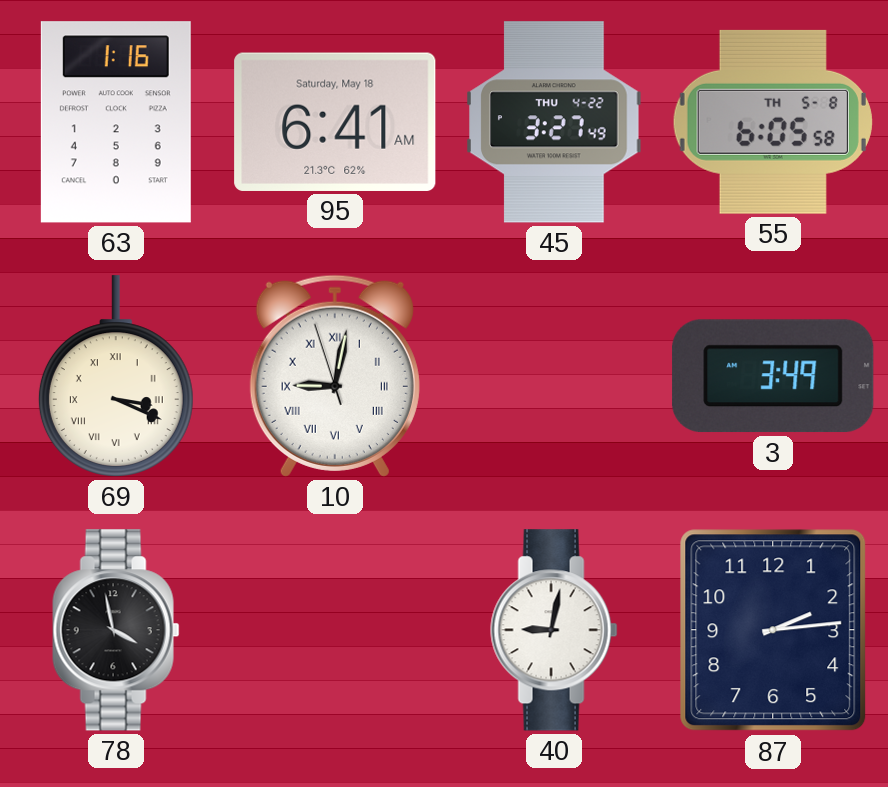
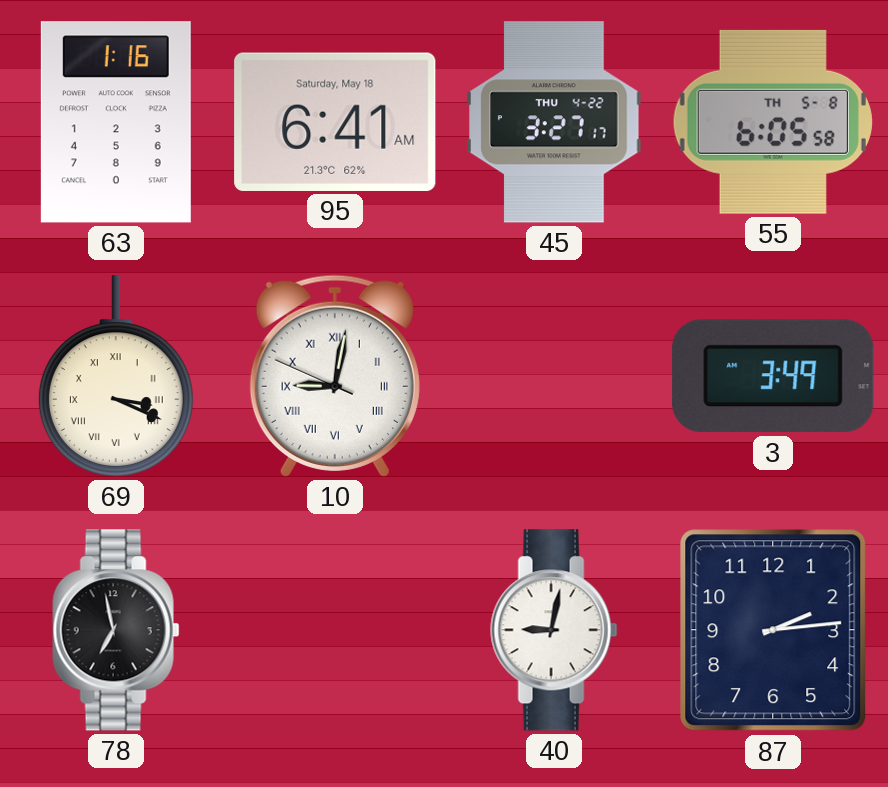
45: 3:27:49 -> 3:27:17
10: 9:01:57 -> 9:01:49
78: 3:58 -> 6:58
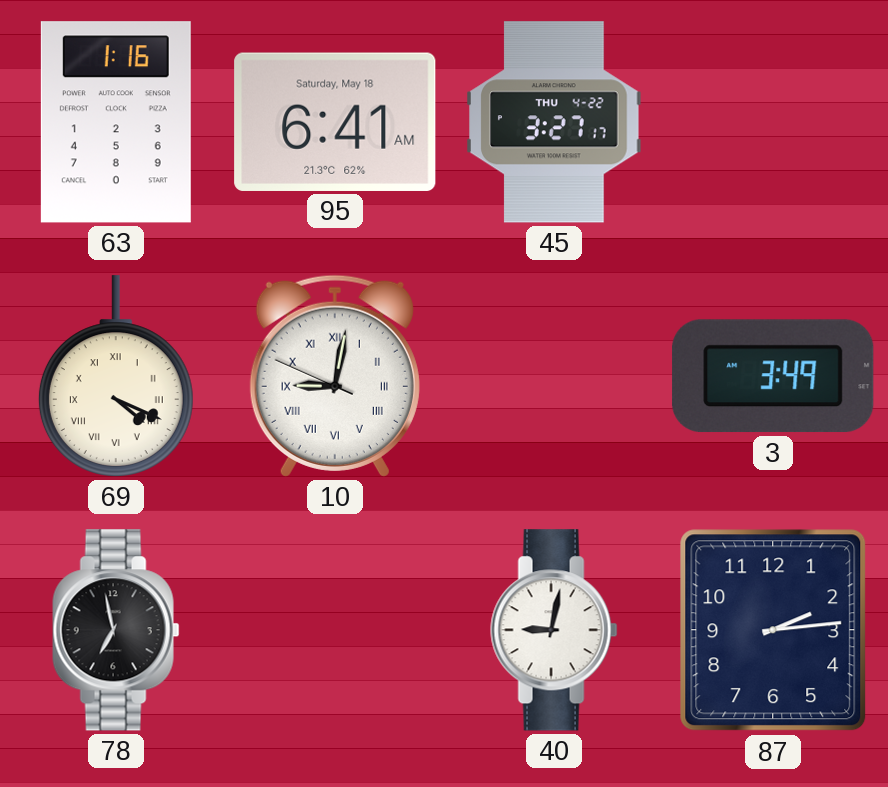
55: 6:05 -> none
69: 3:19 -> 4:19
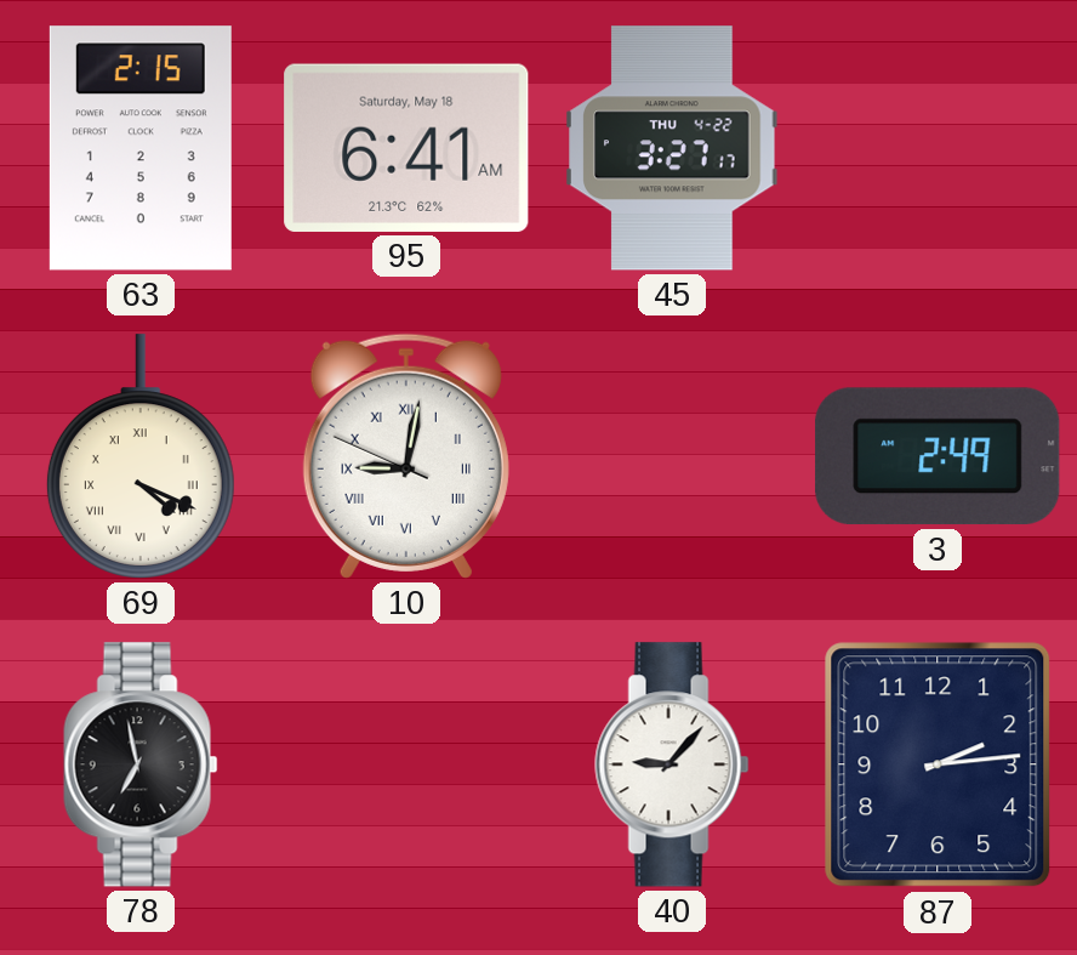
63: 1:16 -> 2:15
3: 3:49 -> 2:49
40: 9:02 -> 9:07
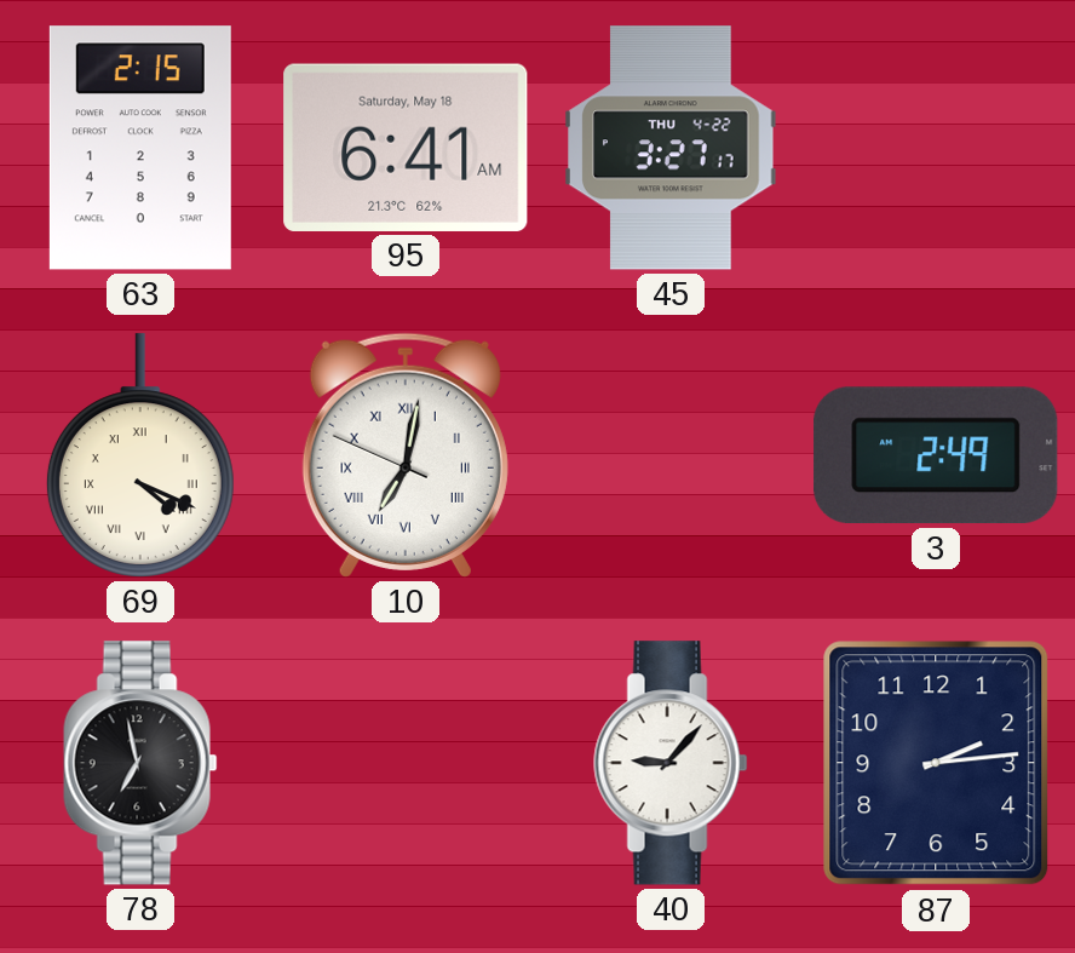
10: 9:01 -> 7:01
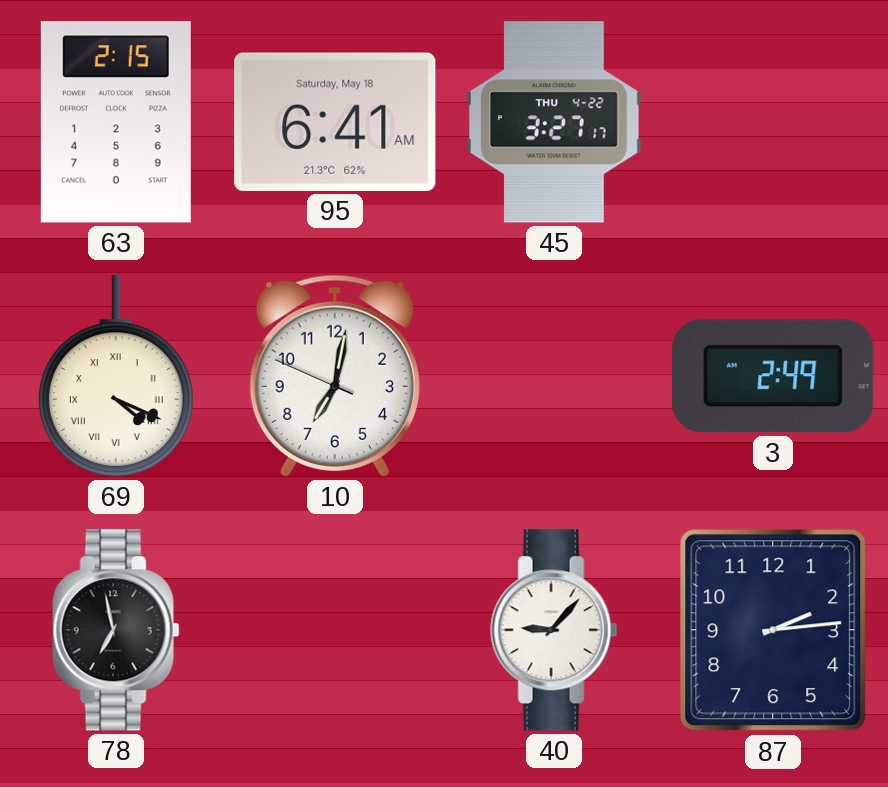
10 numerals: Roman -> Arabic
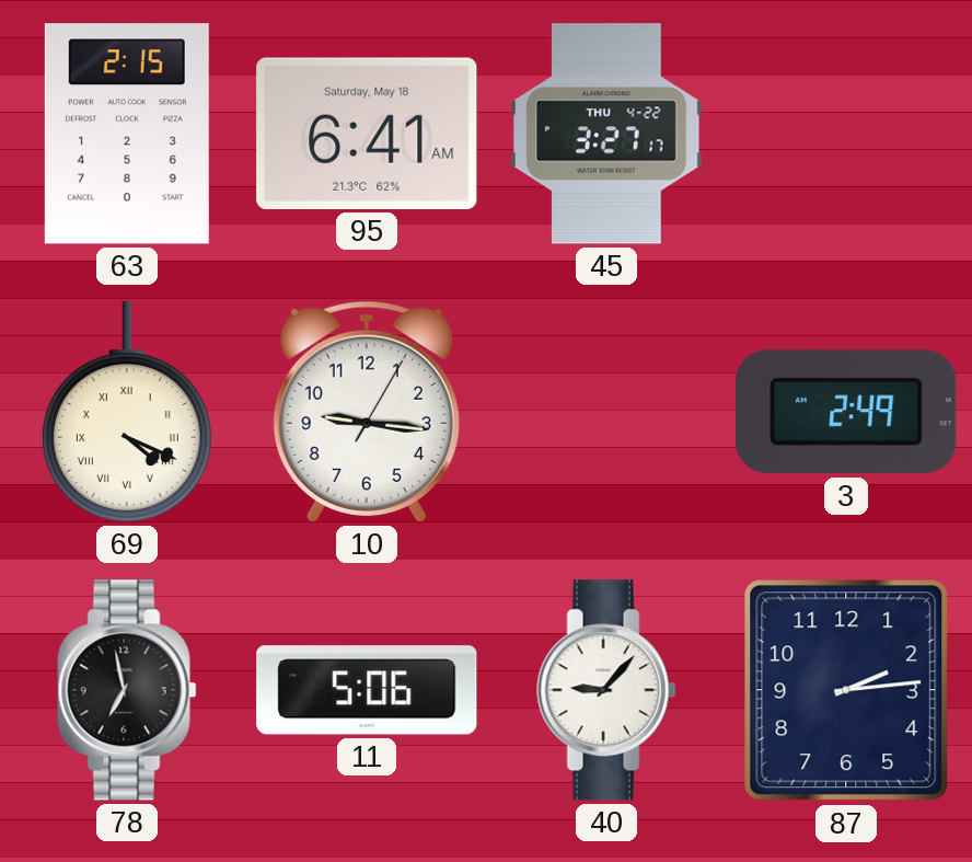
10: 7:01 -> 9:16
11: none -> 5:06
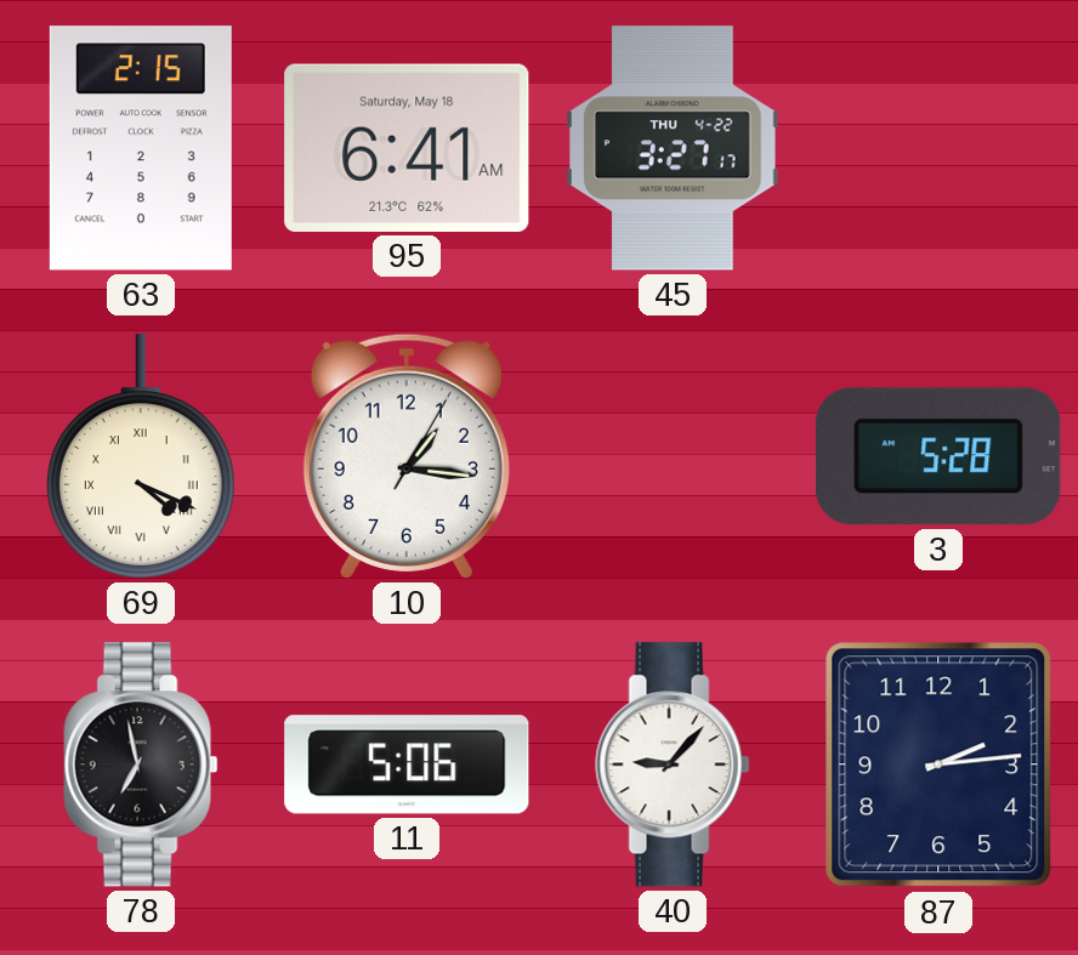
10: 9:16 -> 1:16
3: 2:49 -> 5:28
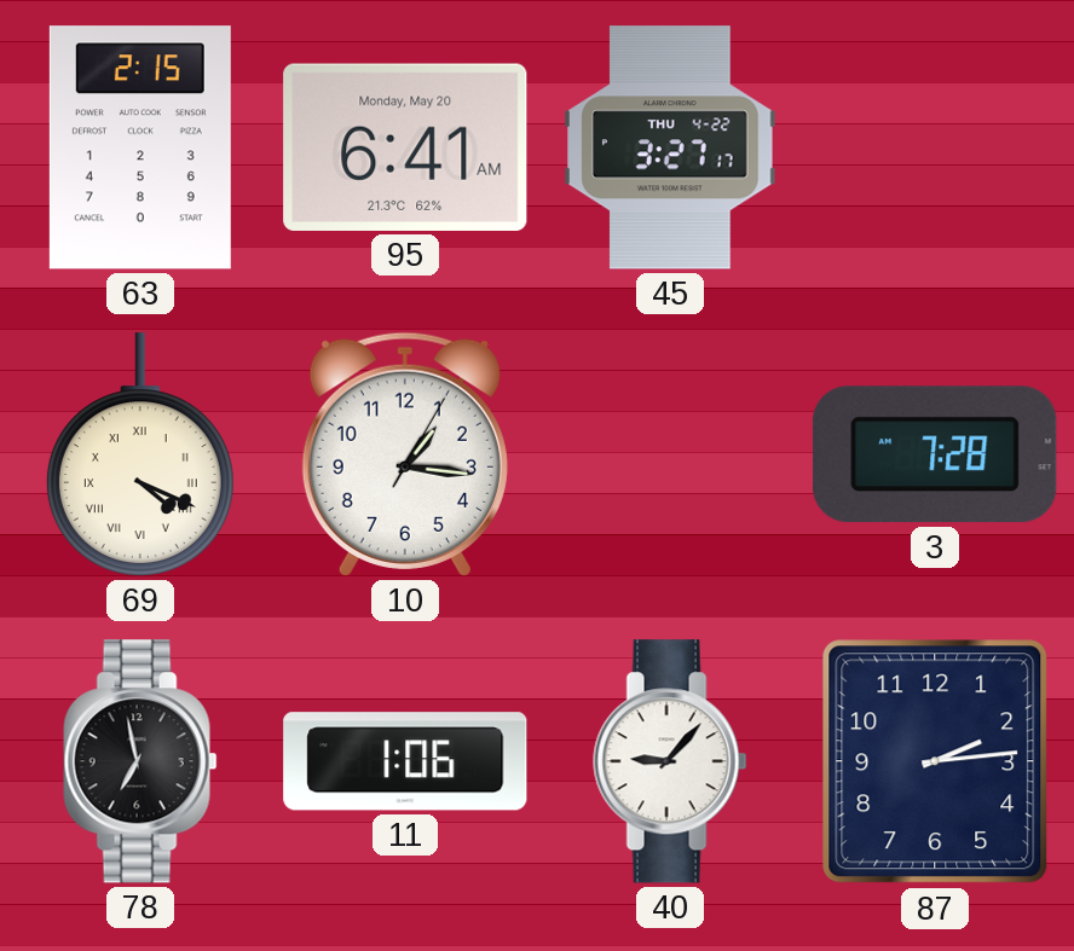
95 date: Saturday, May 18 -> Monday, May 20
3: 5:28 -> 7:28
11: 5:06 -> 1:06
